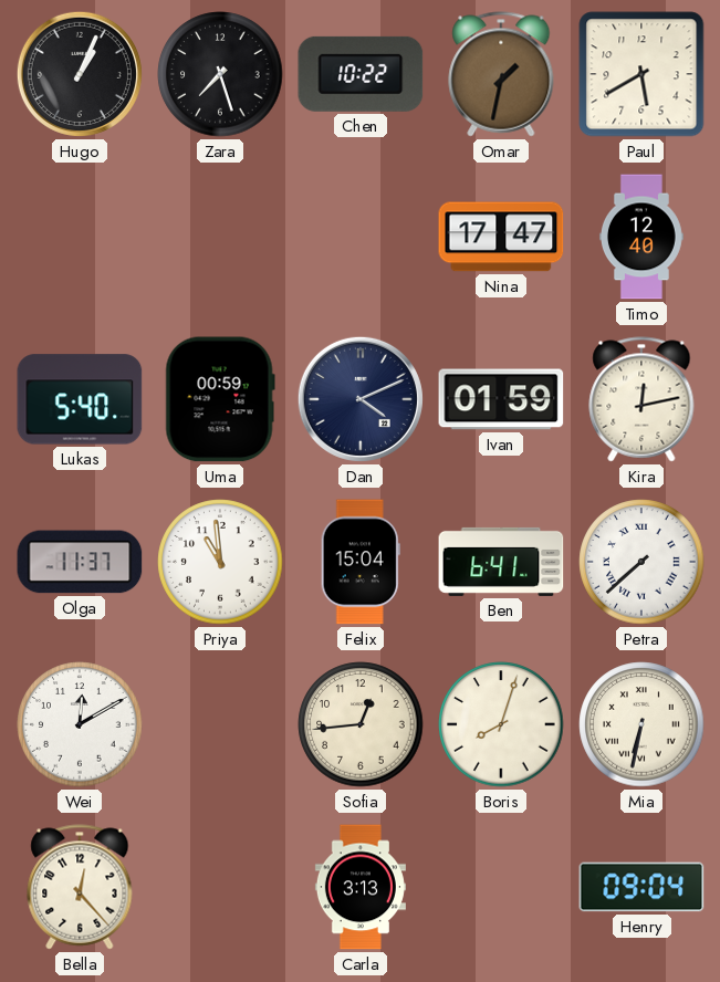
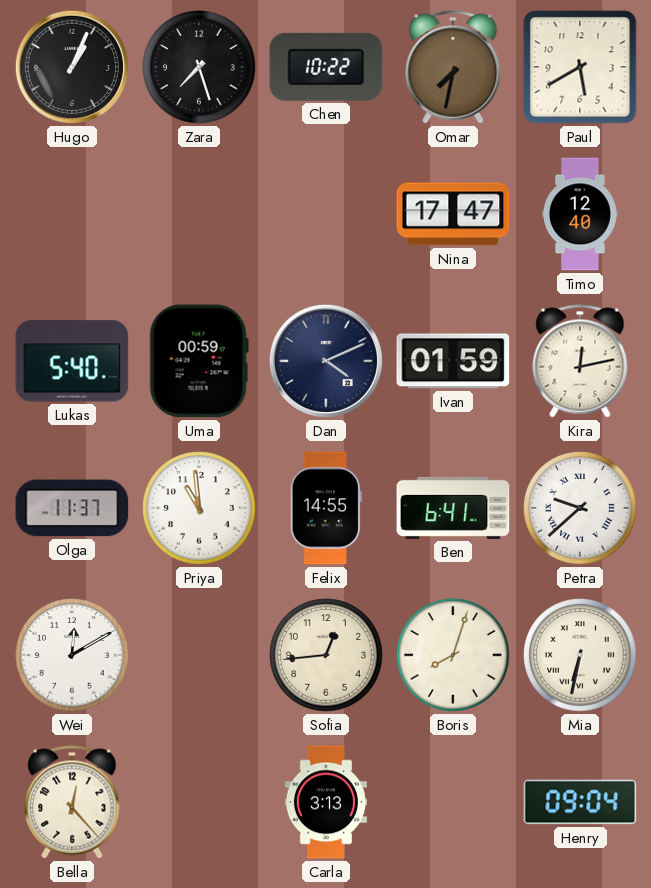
Omar: 1:32 -> 7:32
Felix: 15:04 -> 14:55
Petra: 7:38 -> 9:38
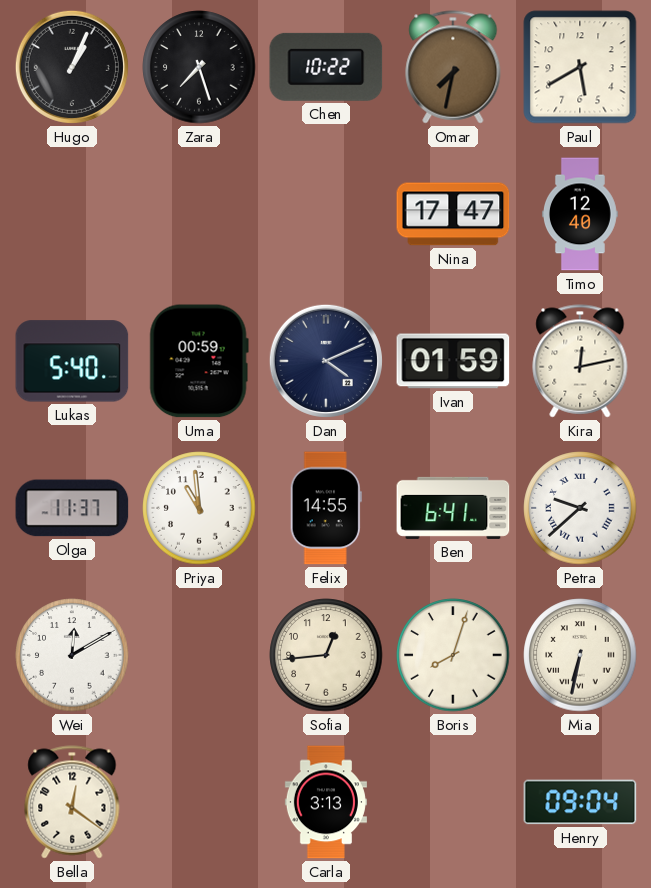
Bella: 12:23 -> 12:21
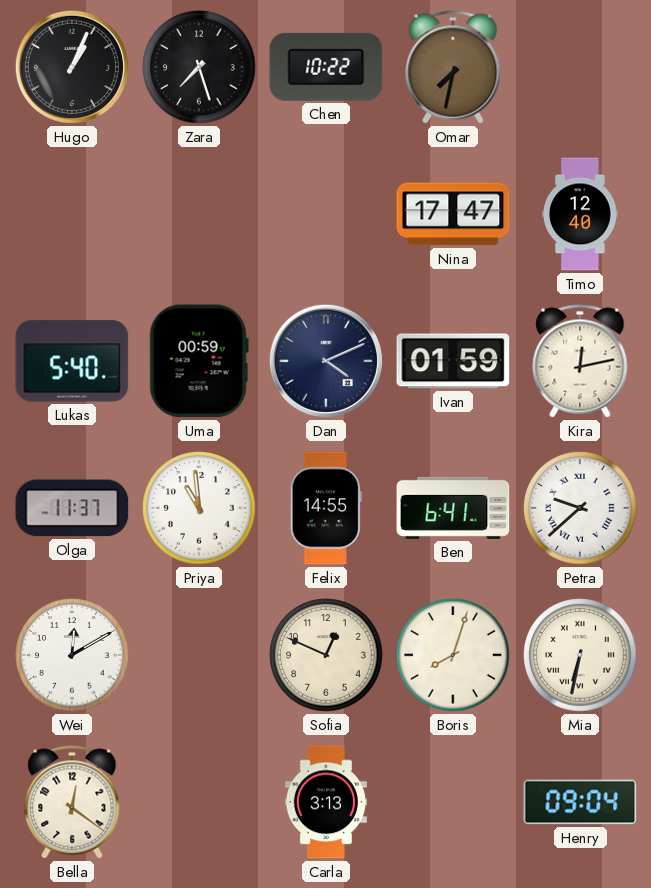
Paul: 5:40 -> none
Sofia: 12:44 -> 12:49
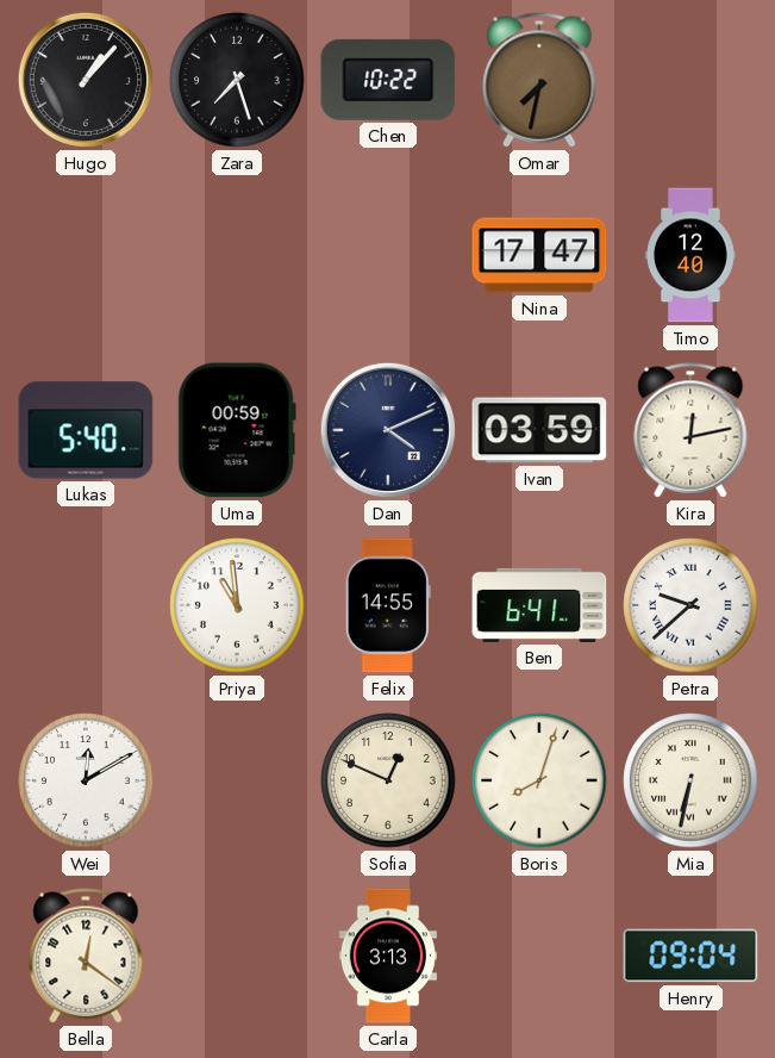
Hugo: 1:04 -> 1:07
Ivan: 01:59 -> 03:59
Olga: 11:37 -> none
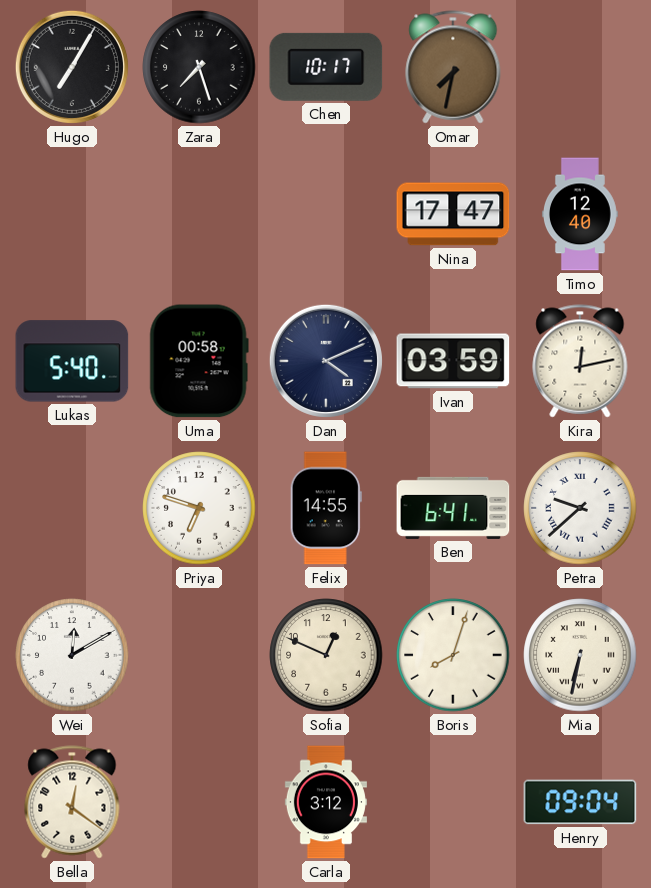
Hugo: 1:07 -> 7:05
Chen: 10:22 -> 10:17
Uma: 00:59 -> 00:58
Priya: 10:59 -> 6:48
Carla: 3:13 -> 3:12
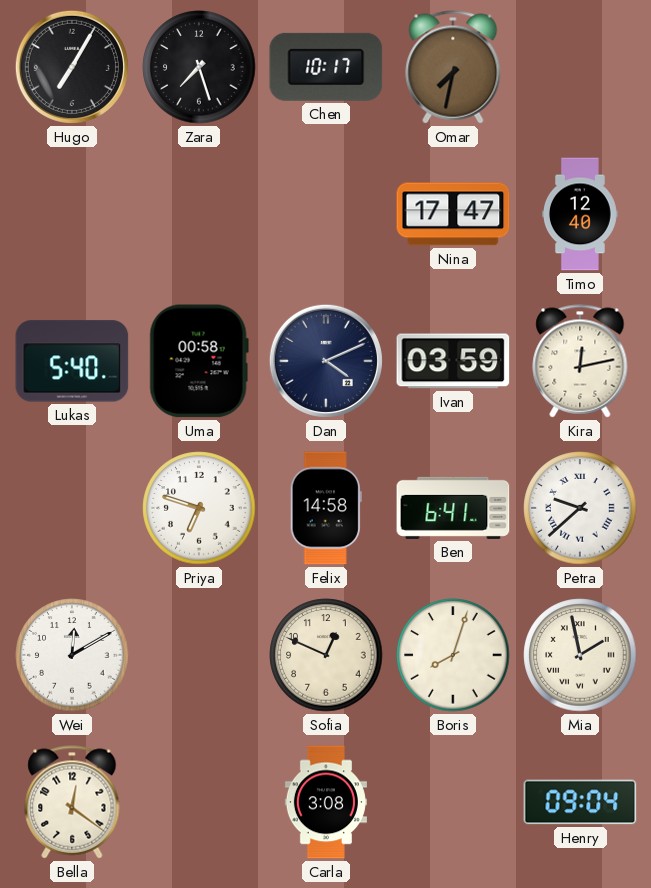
Felix: 14:55 -> 14:58
Mia: 6:32 -> 1:58
Carla: 3:12 -> 3:08
